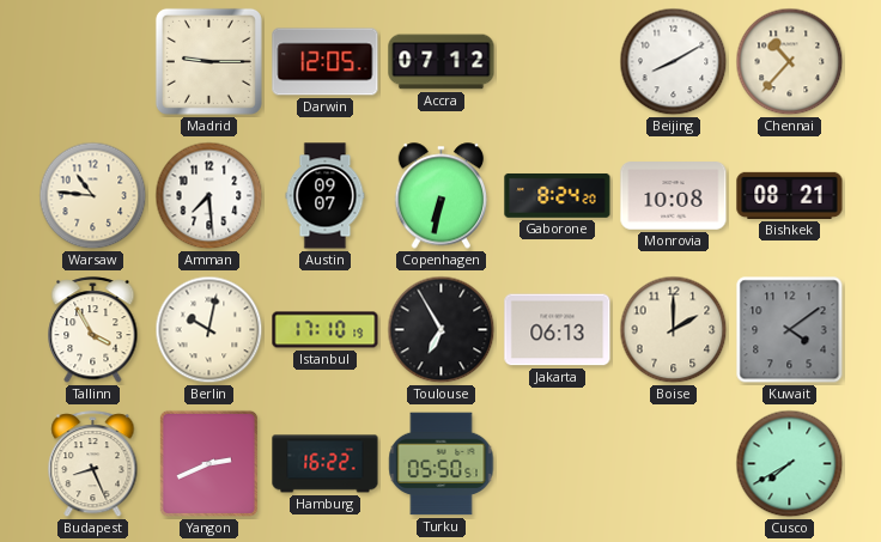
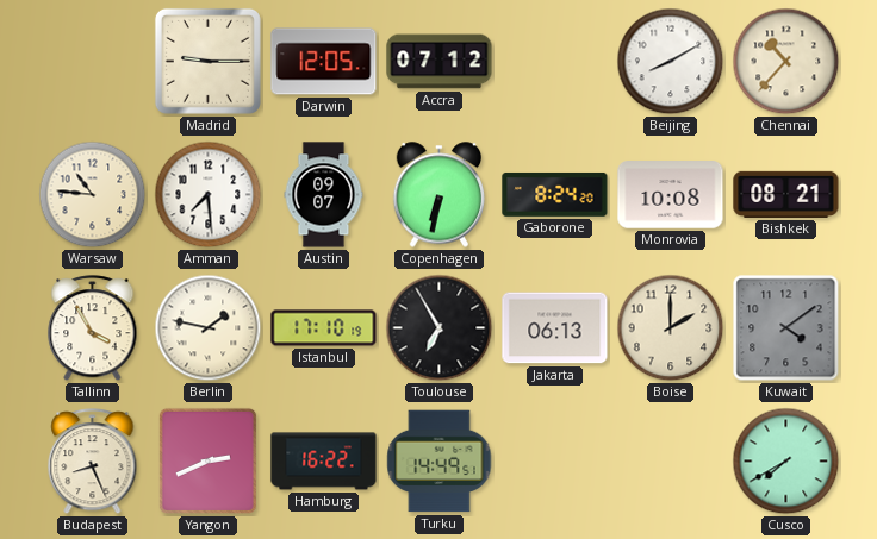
Berlin: 10:02 -> 1:47
Turku: 05:50 -> 14:49
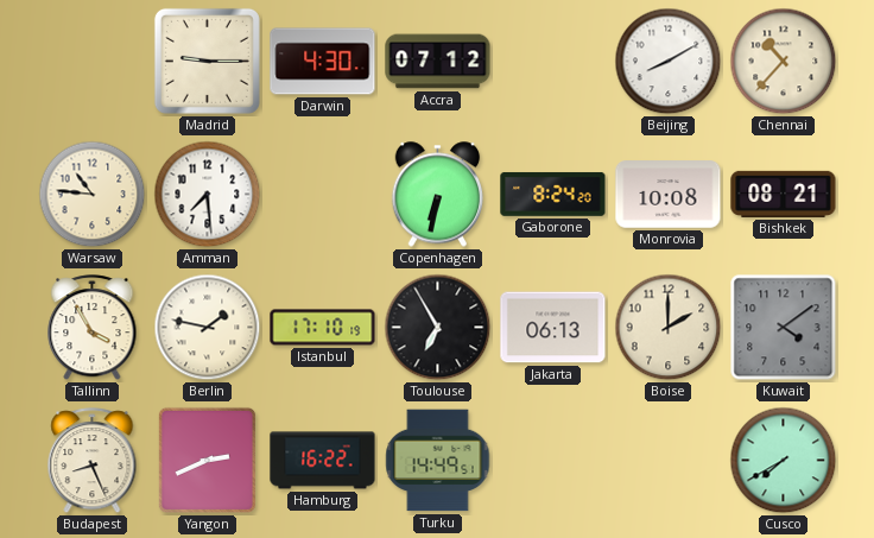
Darwin: 12:05 -> 4:30
Austin: 09:07 -> none
